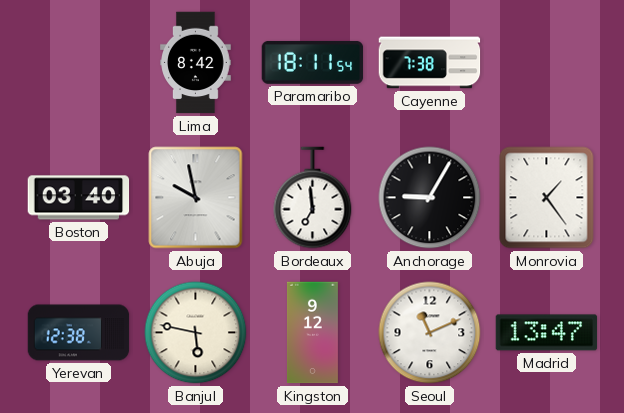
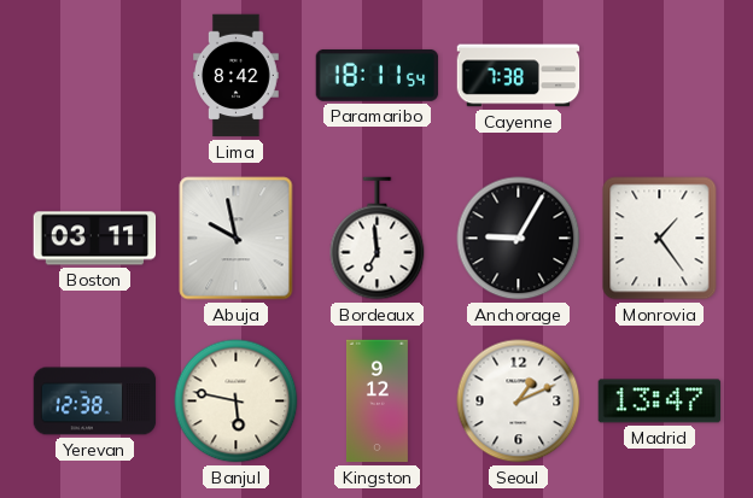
Boston: 03:40 -> 03:11
Seoul: 11:11 -> 1:11
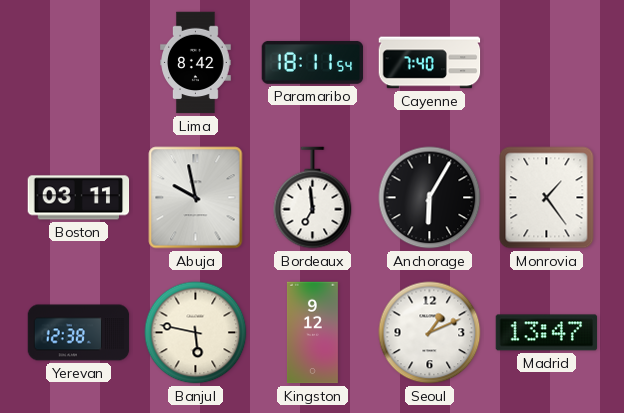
Cayenne: 7:38 -> 7:40
Anchorage: 9:05 -> 6:05
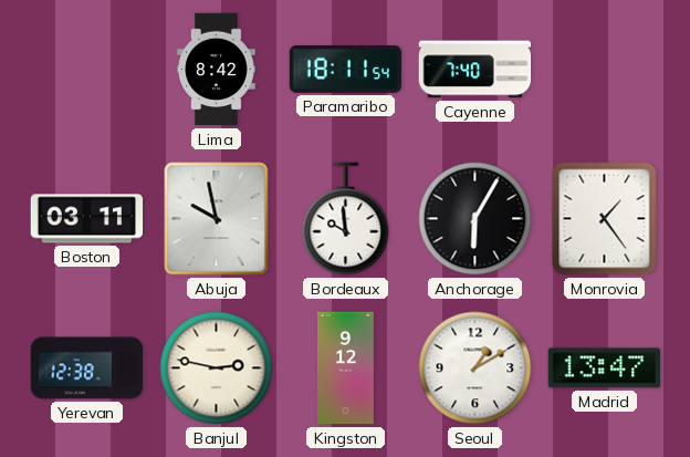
Bordeaux: 6:59 -> 9:59
Banjul: 5:47 -> 2:47
Seoul: 1:11 -> 1:10
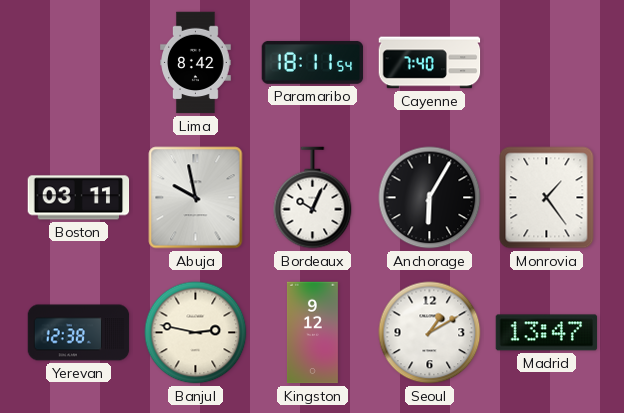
Bordeaux: 9:59 -> 10:04
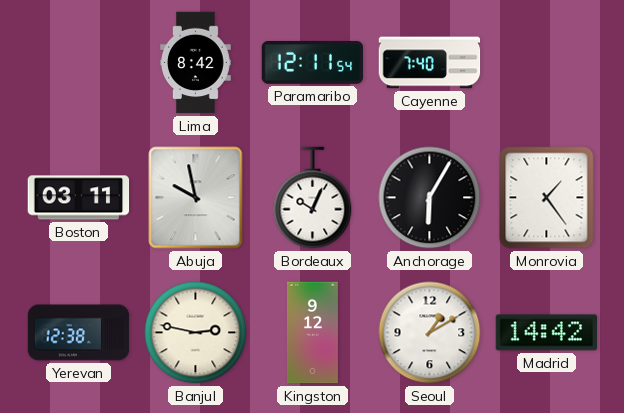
Paramaribo: 18:11 -> 12:11
Madrid: 13:47 -> 14:42
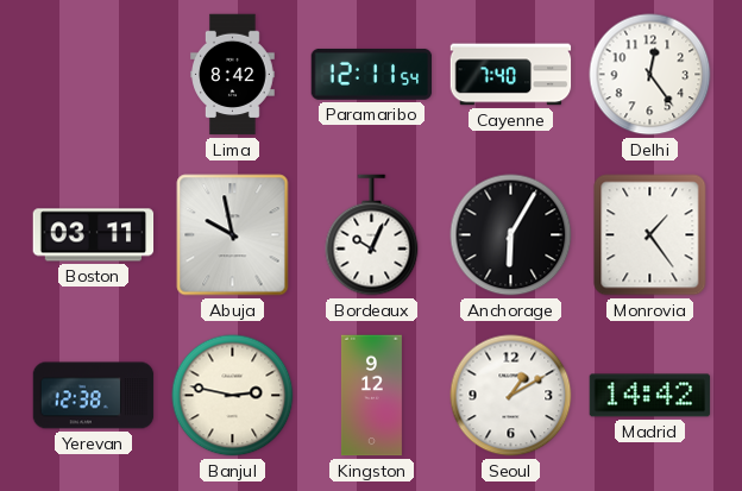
Delhi: none -> 12:24
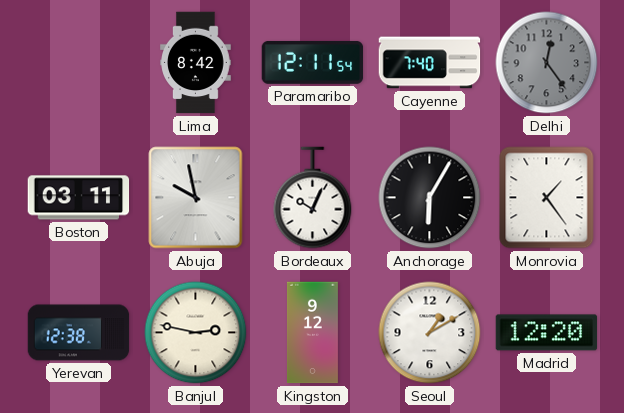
Delhi dial: white -> grey
Madrid: 14:42 -> 12:20
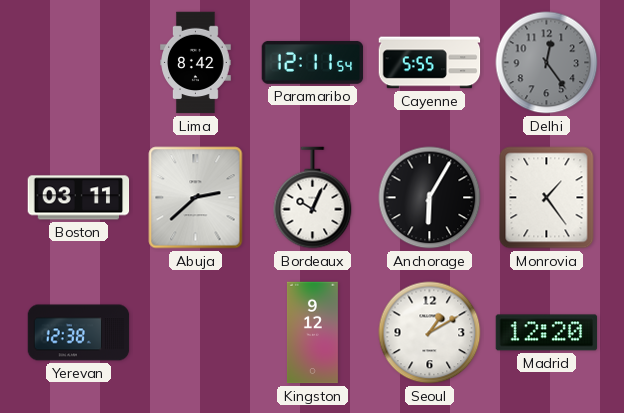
Cayenne: 7:40 -> 5:55
Abuja: 9:58 -> 2:38
Banjul: 2:47 -> none
